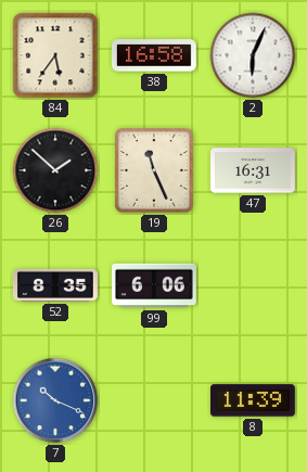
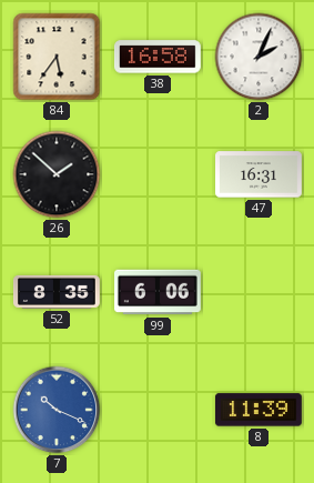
2: 6:04 -> 2:04
19: 11:26 -> none
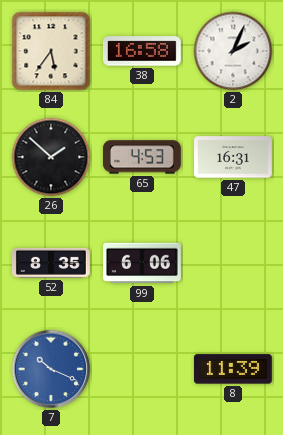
65: none -> 4:53
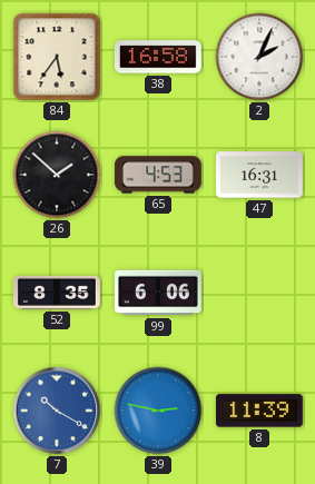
7: 10:19 -> 10:20
39: none -> 2:47
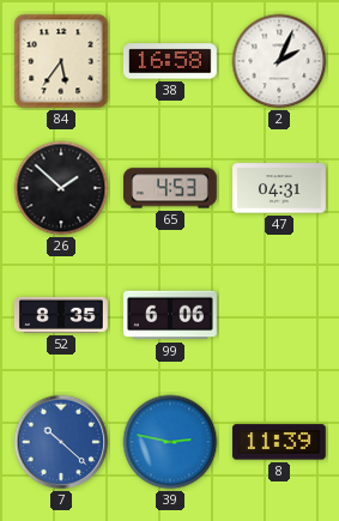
47: 16:31 -> 04:31
7: 10:20 -> 10:22
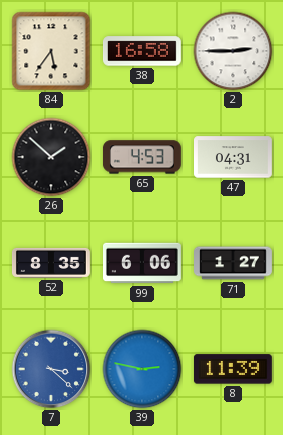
2: 2:04 -> 2:45
71: none -> 1:27
7: 10:22 -> 3:22
